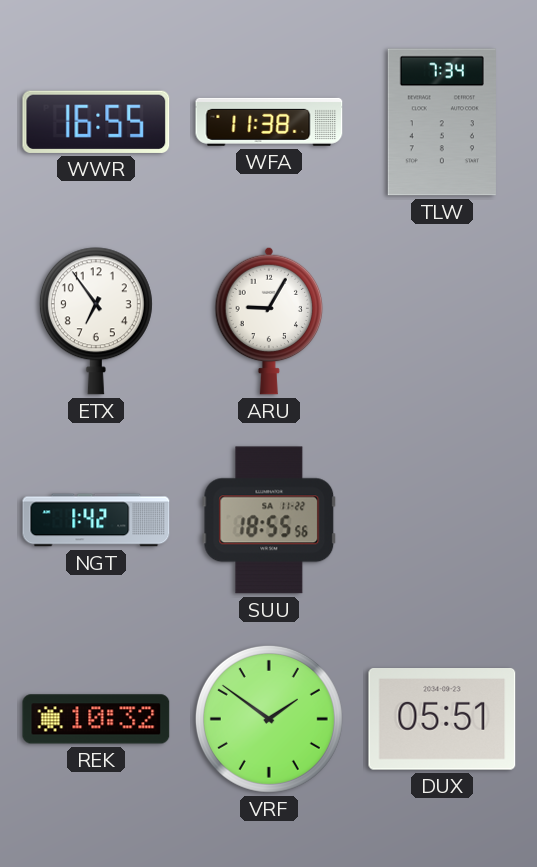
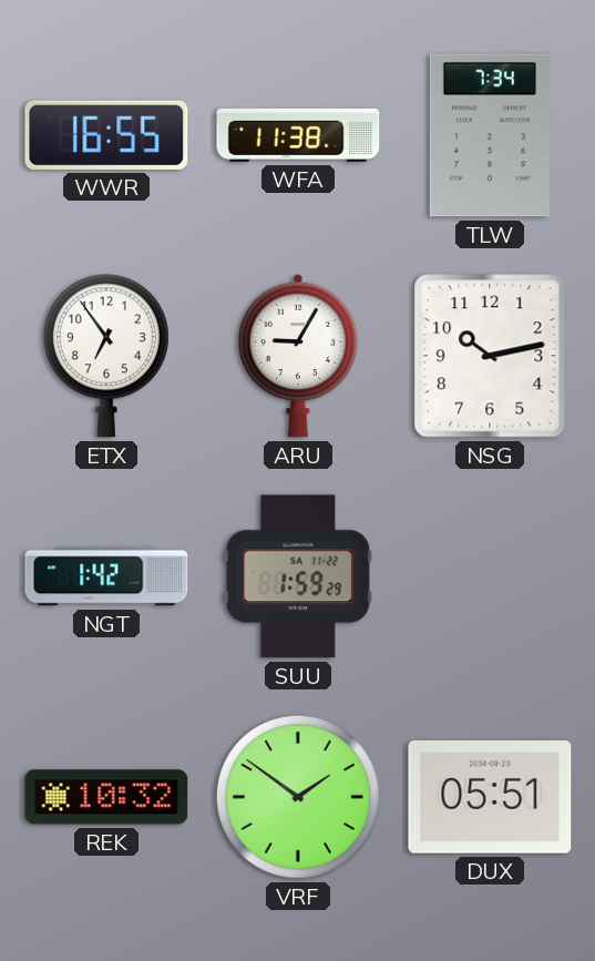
NSG: none -> 10:13
SUU: 18:55 -> 1:59
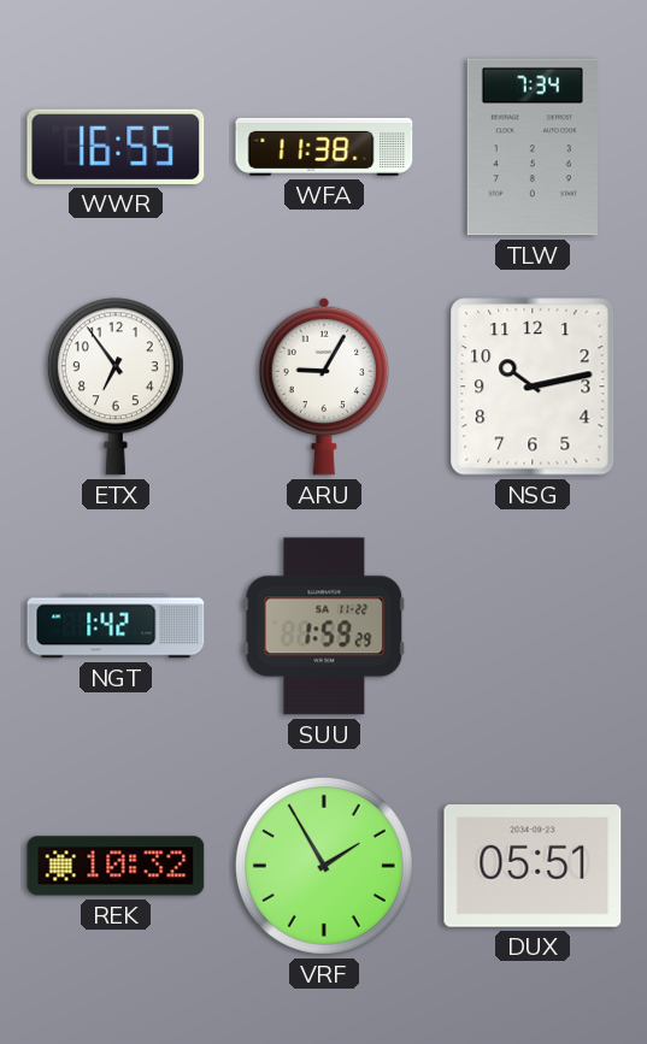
VRF: 1:51 -> 1:55
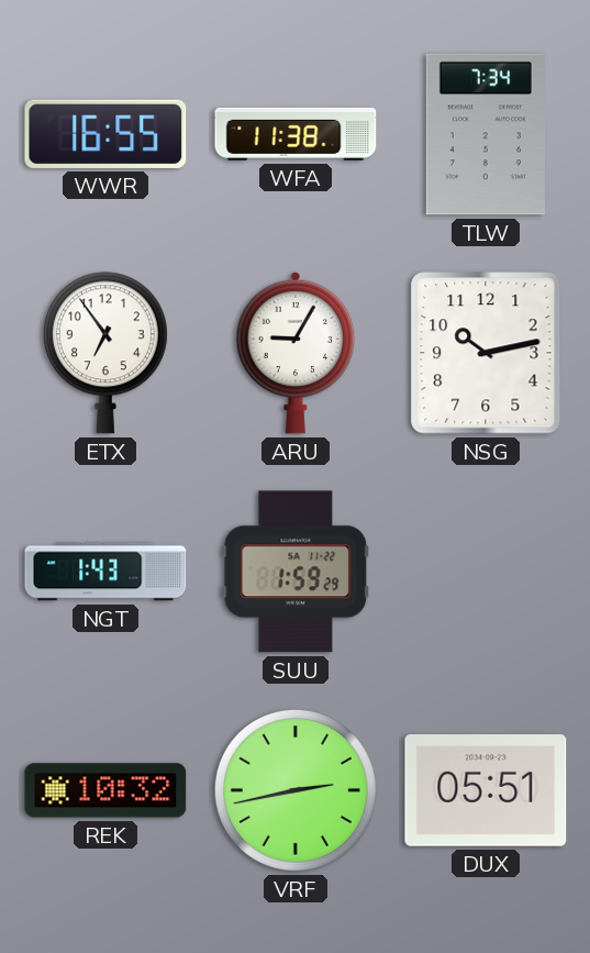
NGT: 1:42 -> 1:43
VRF: 1:55 -> 2:43
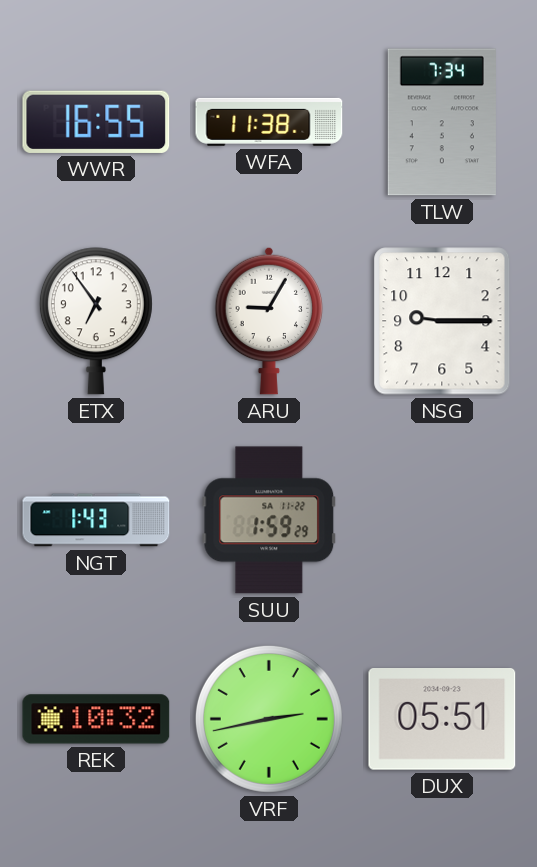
NSG: 10:13 -> 9:15
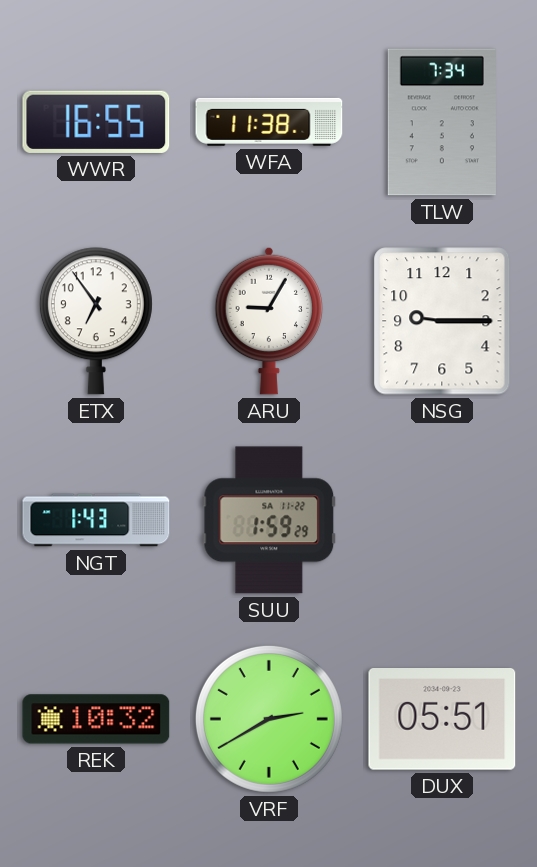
VRF: 2:43 -> 2:40
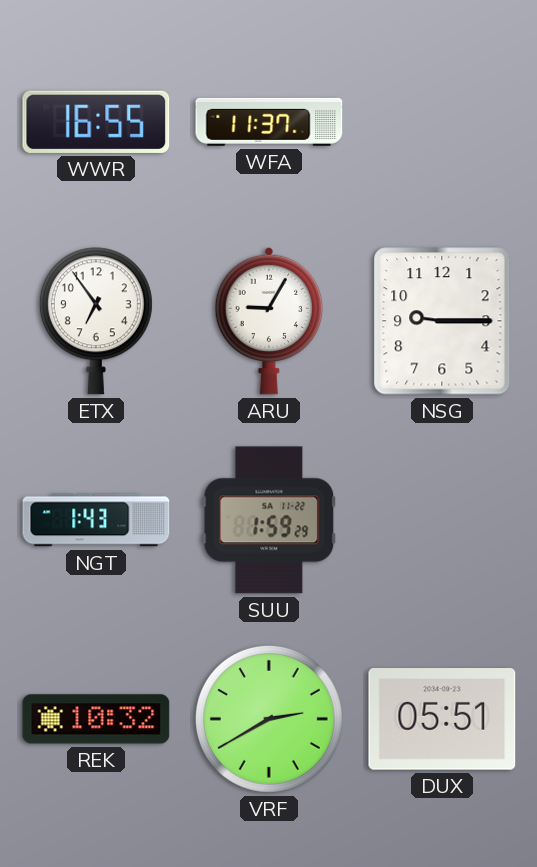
WFA: 11:38 -> 11:37
TLW: 7:34 -> none
